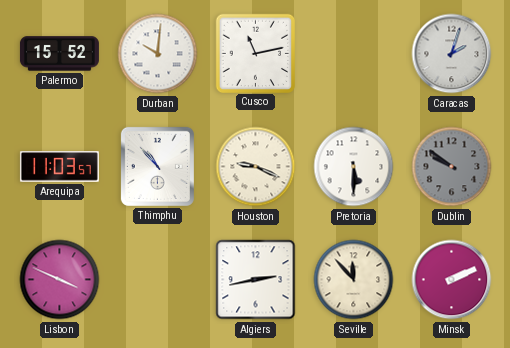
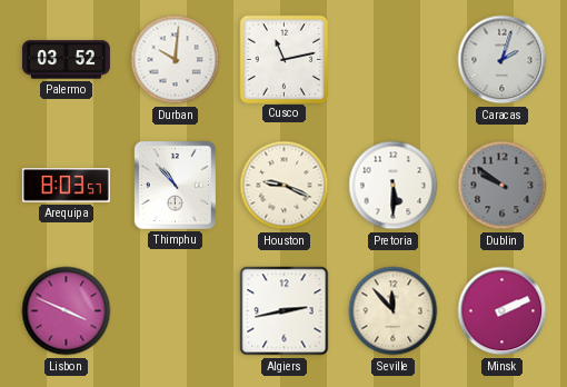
Palermo: 15:52 -> 03:52
Arequipa: 11:03 -> 8:03
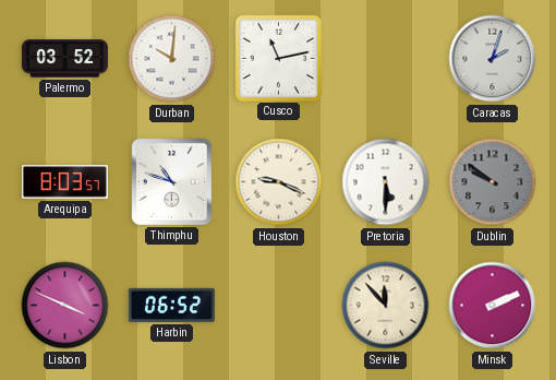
Thimphu: 10:53 -> 10:48
Harbin: none -> 06:52
Algiers: 2:43 -> none
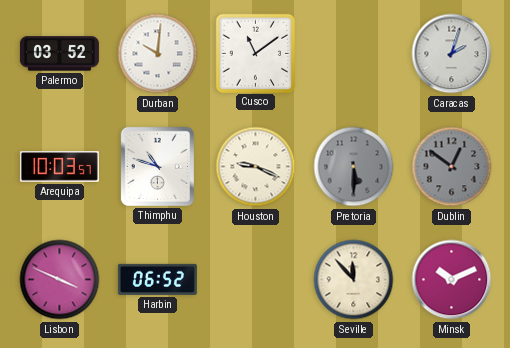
Cusco: 11:13 -> 11:09
Arequipa: 8:03 -> 10:03
Pretoria dial: white -> grey
Dublin: 9:51 -> 12:51
Minsk: 2:11 -> 10:11
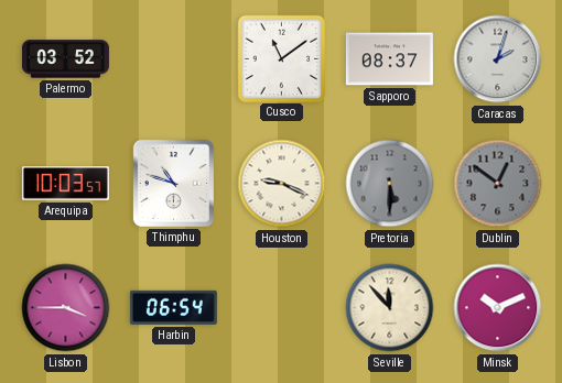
Durban: 10:01 -> none
Sapporo: none -> 08:37
Lisbon: 3:49 -> 3:45
Harbin: 06:52 -> 06:54
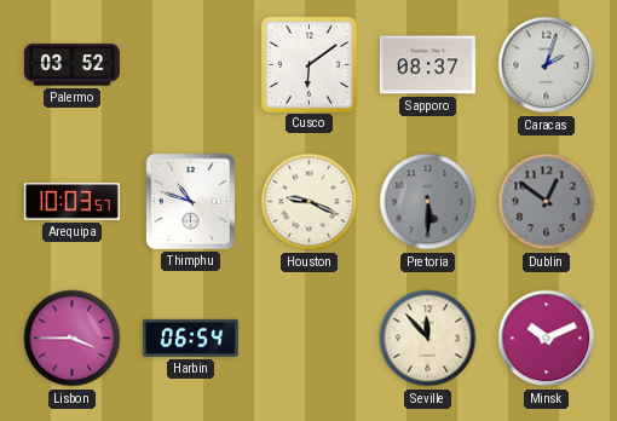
Cusco: 11:09 -> 6:09
